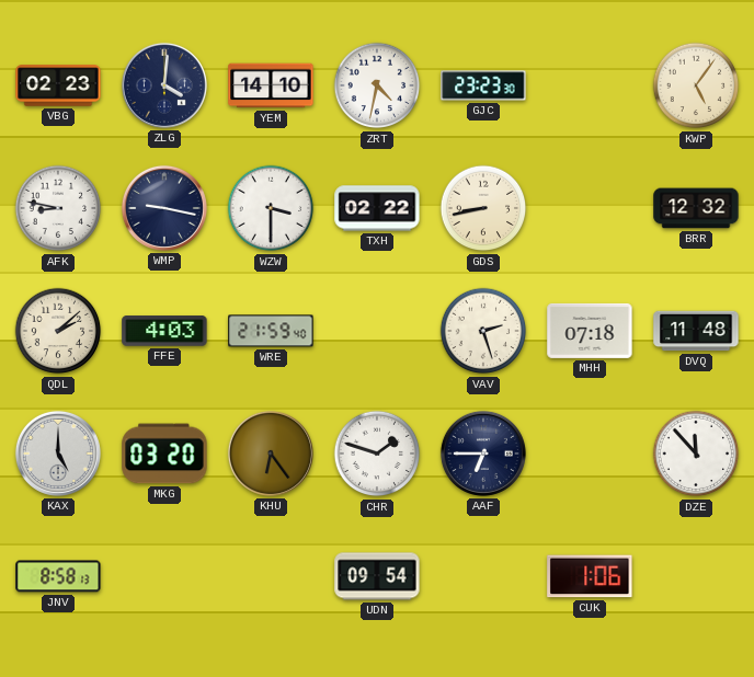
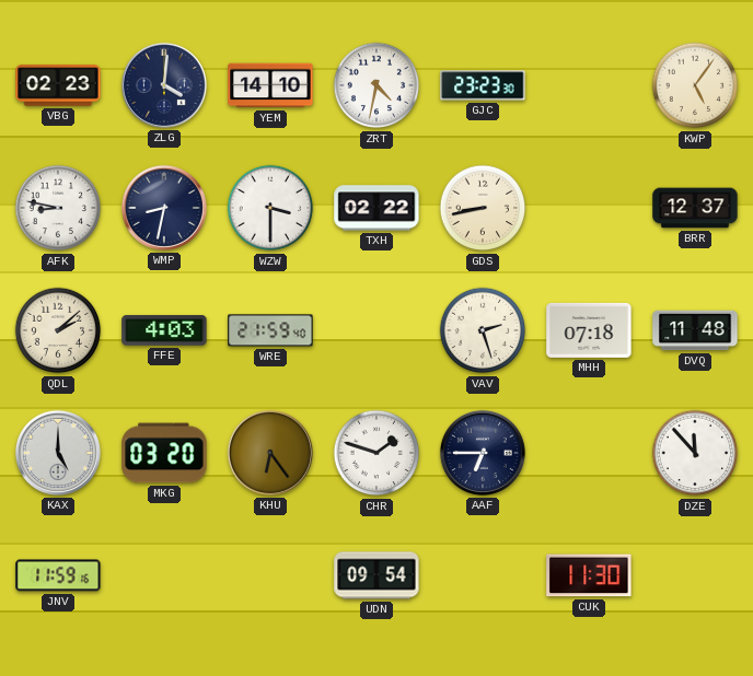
WMP: 9:17 -> 8:32
BRR: 12:32 -> 12:37
JNV: 8:58 -> 11:59
CUK: 1:06 -> 11:30
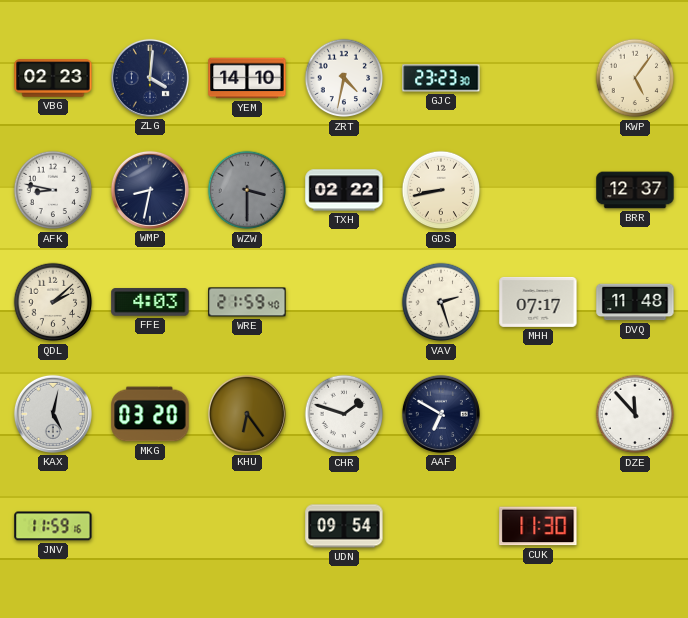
WZW dial: white -> grey
MHH: 07:18 -> 07:17
KAX: 5:00 -> 5:02
AAF: 6:45 -> 6:50
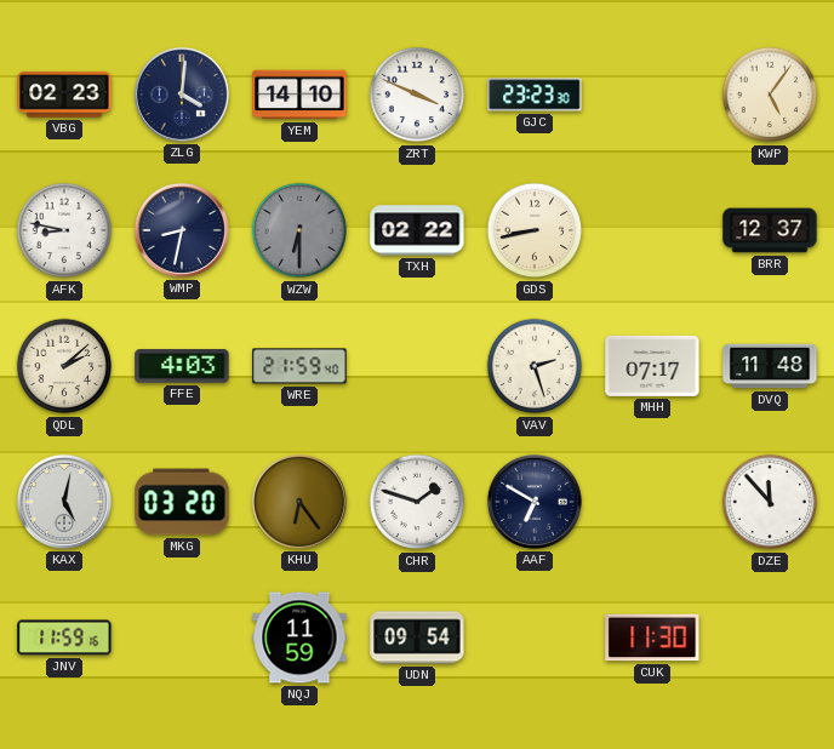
ZRT: 4:32 -> 3:49
WZW: 3:30 -> 6:30
NQJ: none -> 11:59
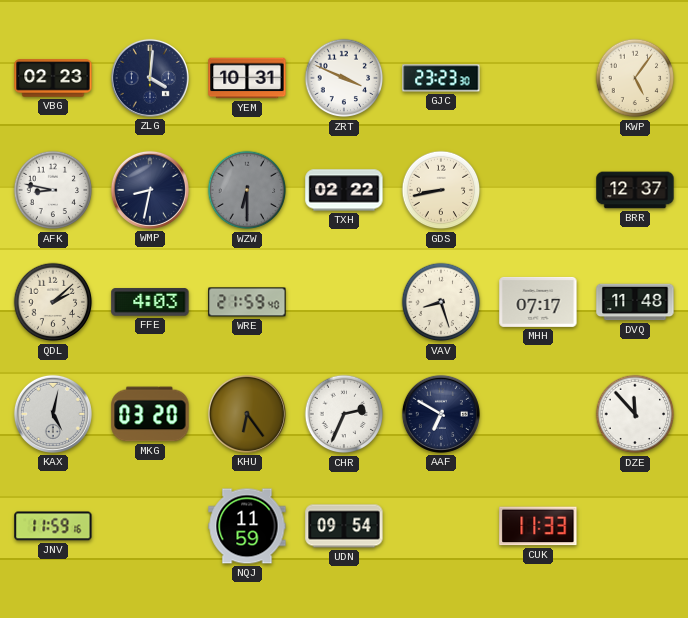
YEM: 14:10 -> 10:31
VAV: 2:27 -> 8:27
CHR: 1:48 -> 2:34
CUK: 11:30 -> 11:33
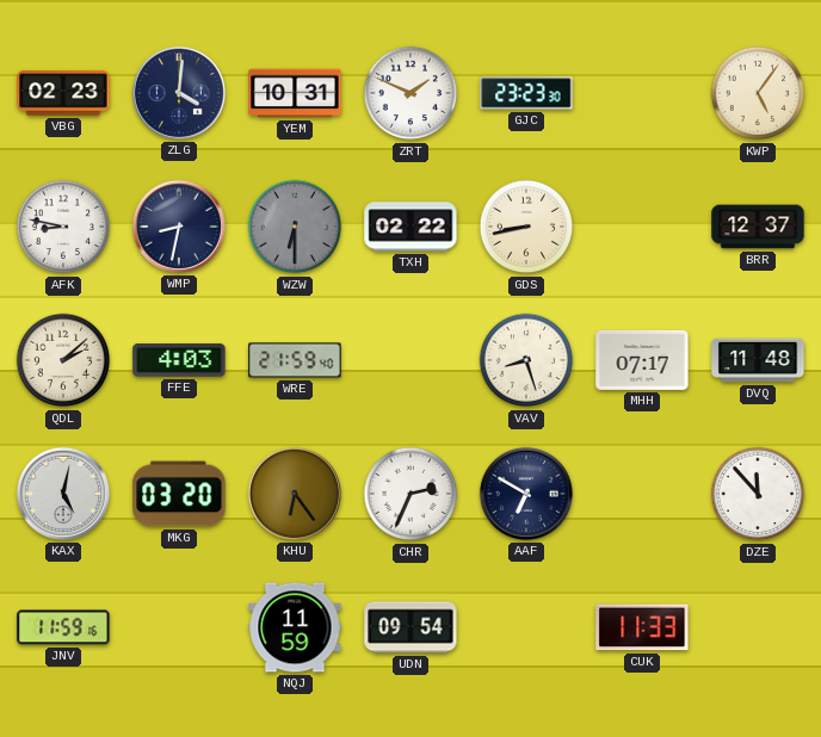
ZRT: 3:49 -> 1:49
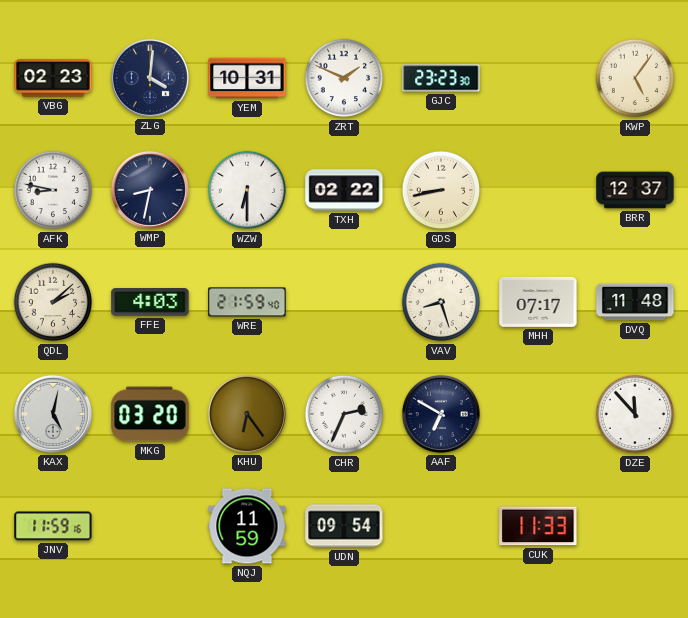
WZW dial: grey -> white
